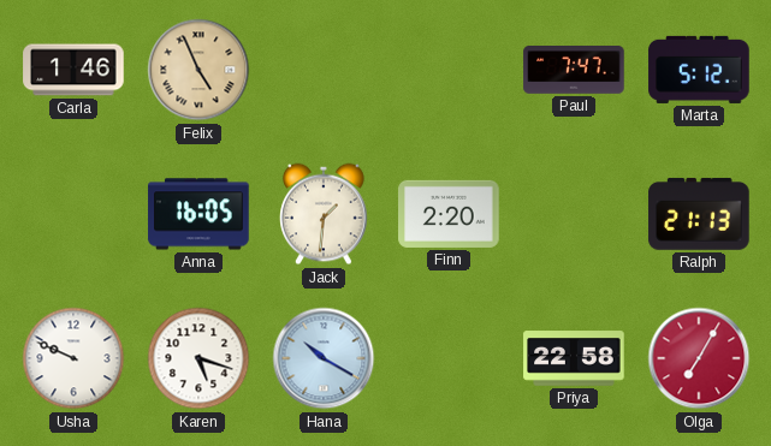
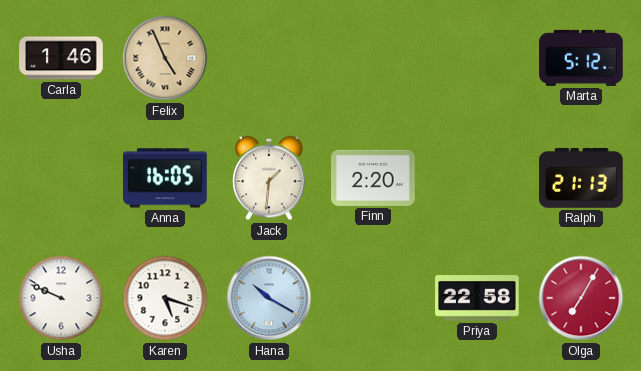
Paul: 7:47 -> none
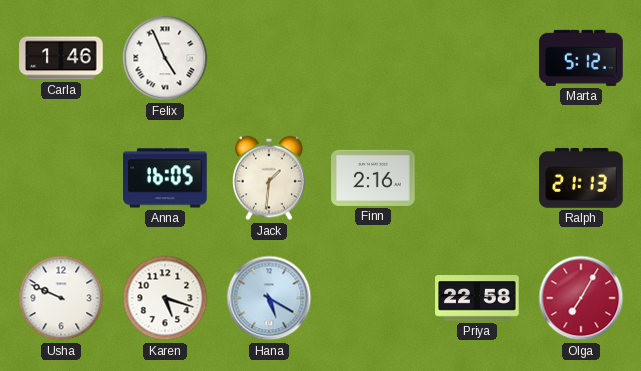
Felix dial: champagne -> white
Finn: 2:20 -> 2:16
Hana: 10:20 -> 5:20
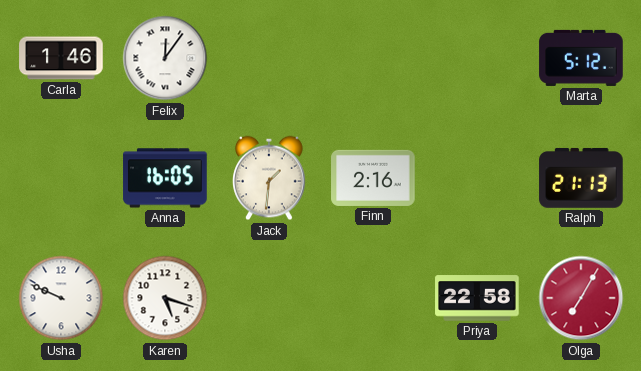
Felix: 4:56 -> 12:06
Hana: 5:20 -> none
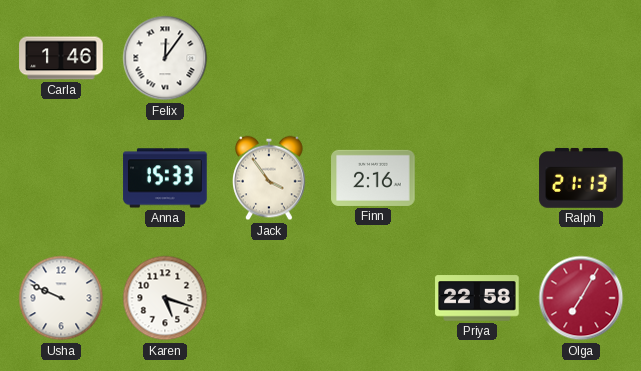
Marta: 5:12 -> none
Anna: 16:05 -> 15:33
Jack: 1:31 -> 3:54
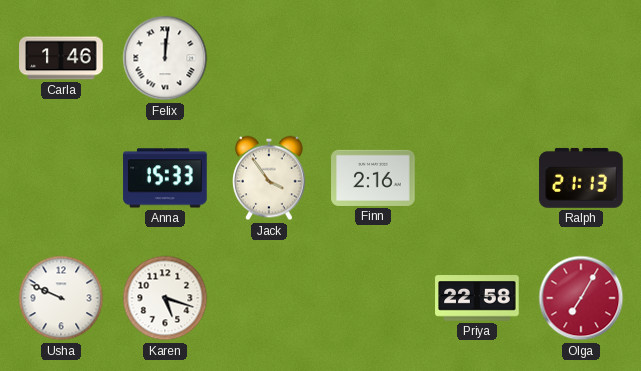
Felix: 12:06 -> 12:01
